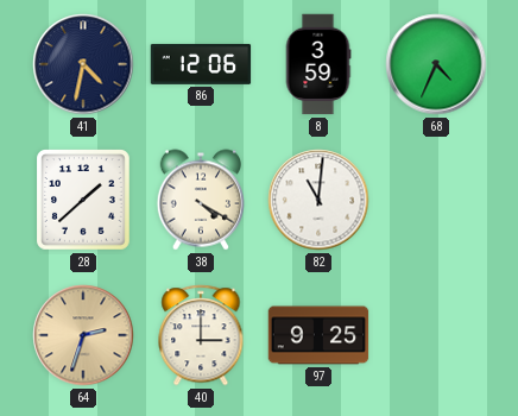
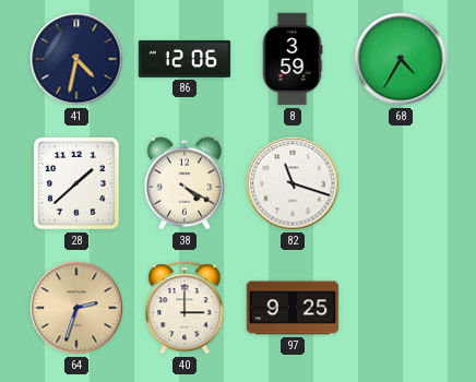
68: 4:34 -> 4:35
82: 11:01 -> 11:18
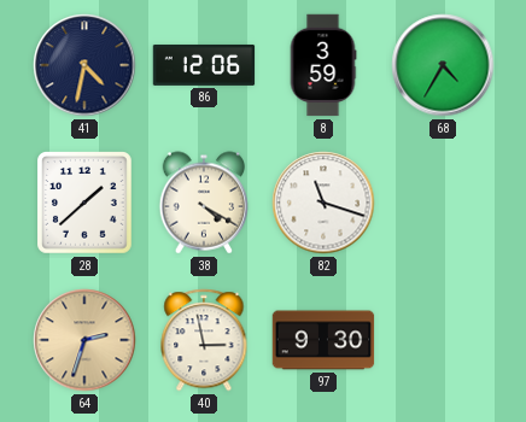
40: 3:00 -> 2:58
97: 9:25 -> 9:30
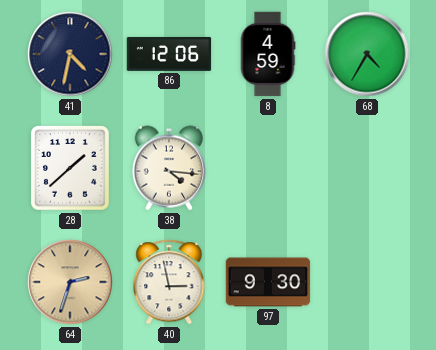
8: 3:59 -> 4:59
38: 4:20 -> 4:16
82: 11:18 -> none
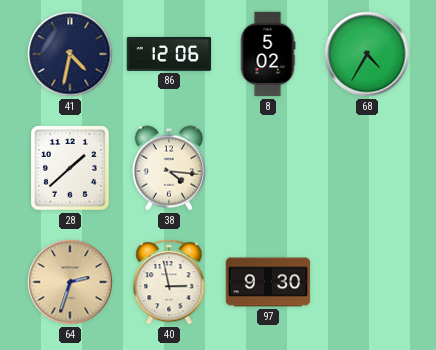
8: 4:59 -> 5:02
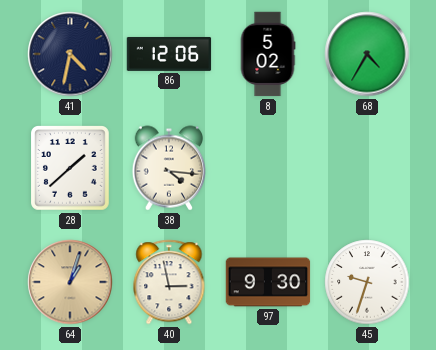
64: 2:33 -> 1:03
45: none -> 9:33
